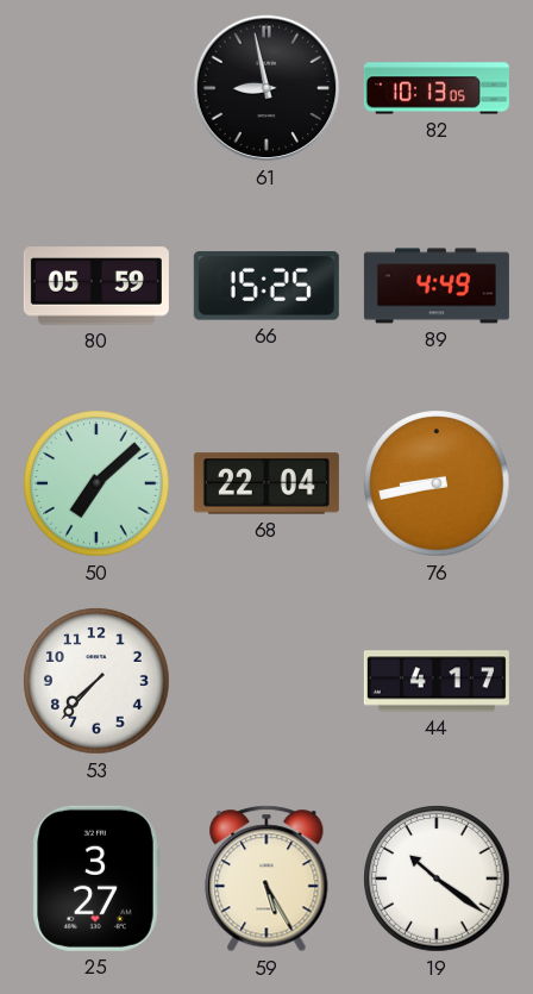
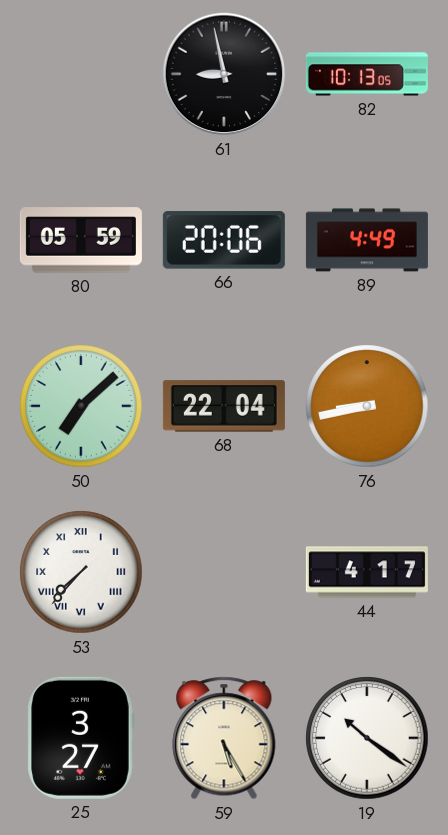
66: 15:25 -> 20:06
53 numerals: Arabic -> Roman
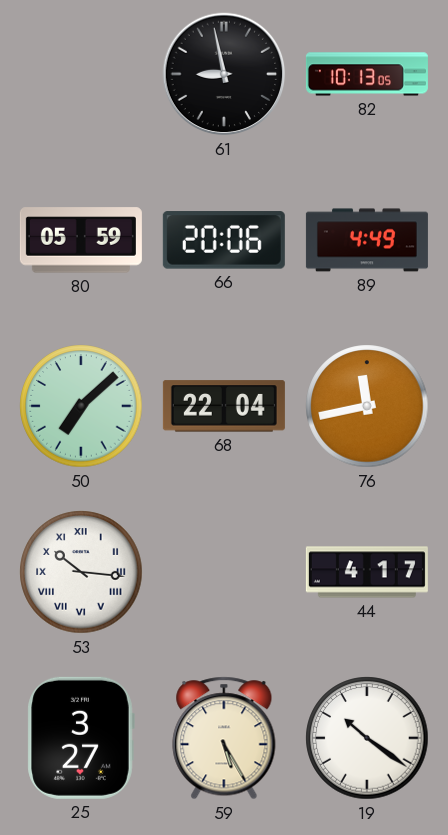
76: 8:43 -> 11:43
53: 7:37 -> 10:16
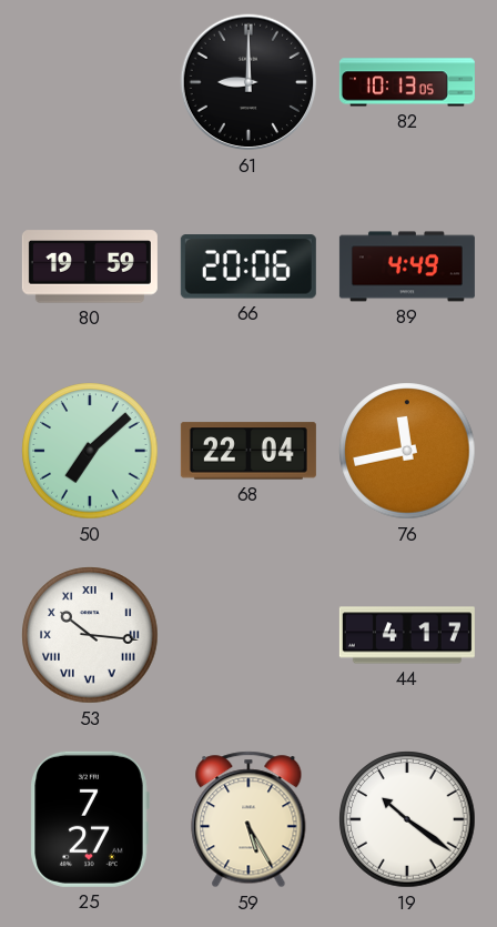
61: 8:58 -> 9:00
80: 05:59 -> 19:59
25: 3:27 -> 7:27
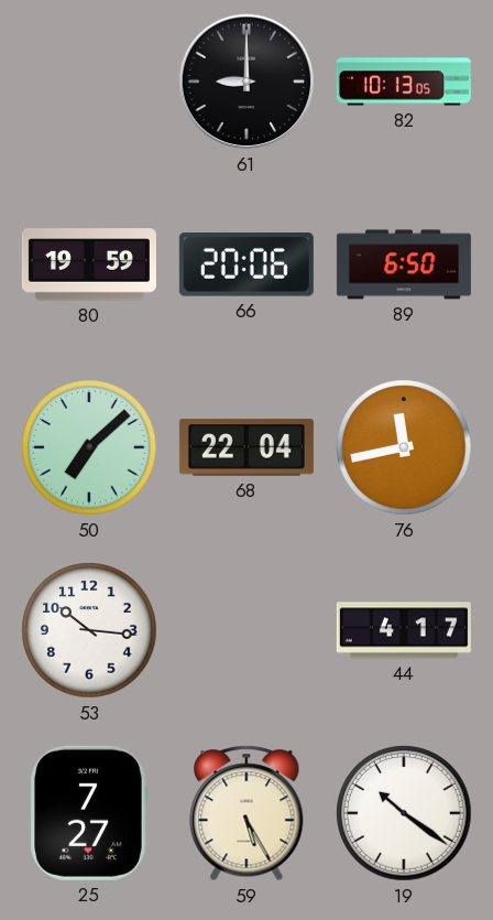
89: 4:49 -> 6:50
53 numerals: Roman -> Arabic
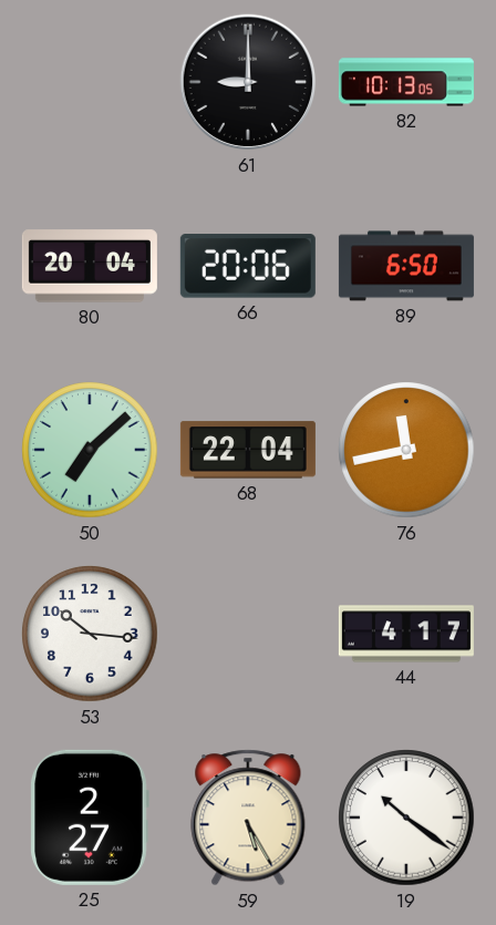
80: 19:59 -> 20:04
25: 7:27 -> 2:27
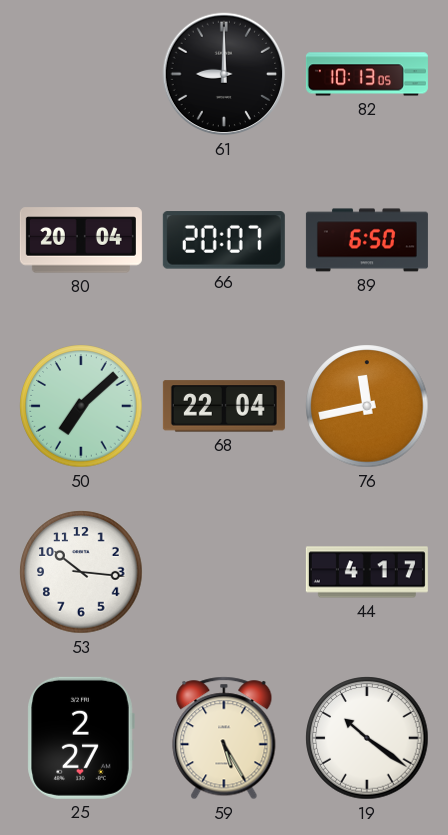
66: 20:06 -> 20:07
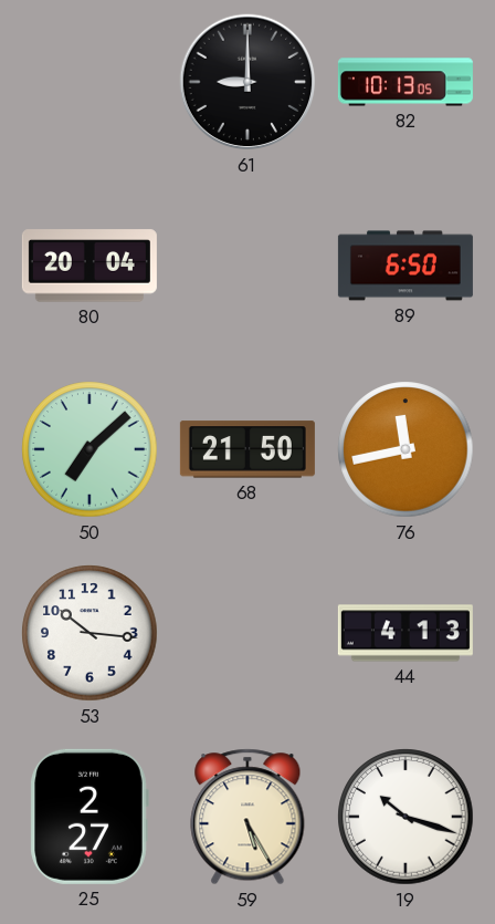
66: 20:07 -> none
68: 22:04 -> 21:50
44: 4:17 -> 4:13
19: 10:21 -> 10:18
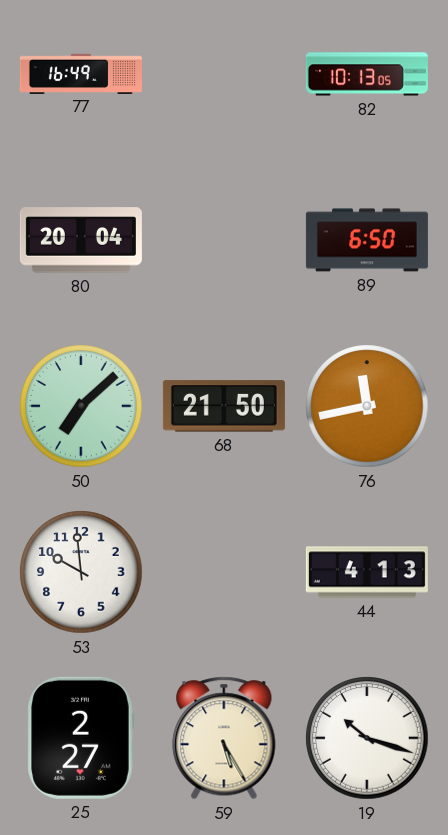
77: none -> 16:49
61: 9:00 -> none
53: 10:16 -> 9:59
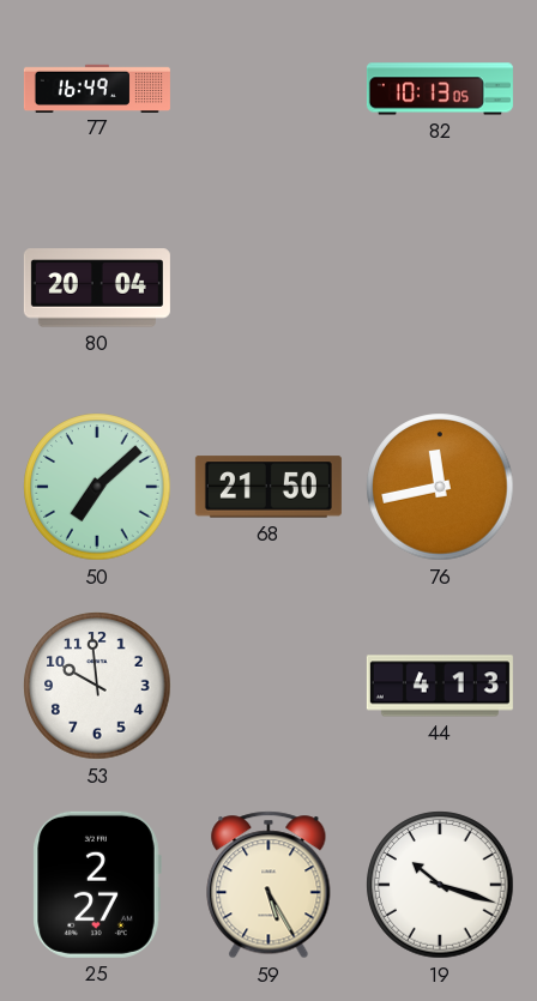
89: 6:50 -> none
